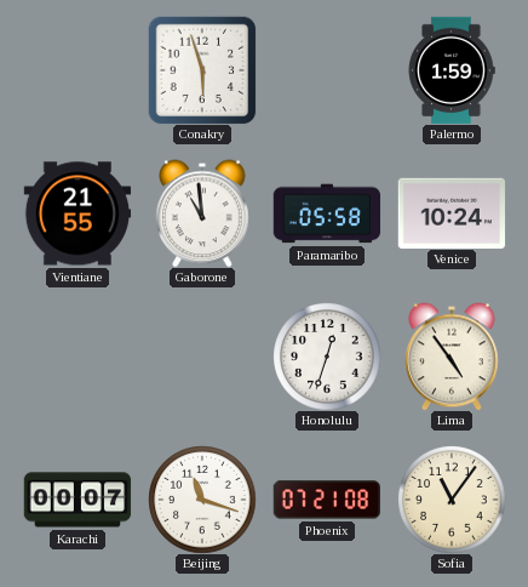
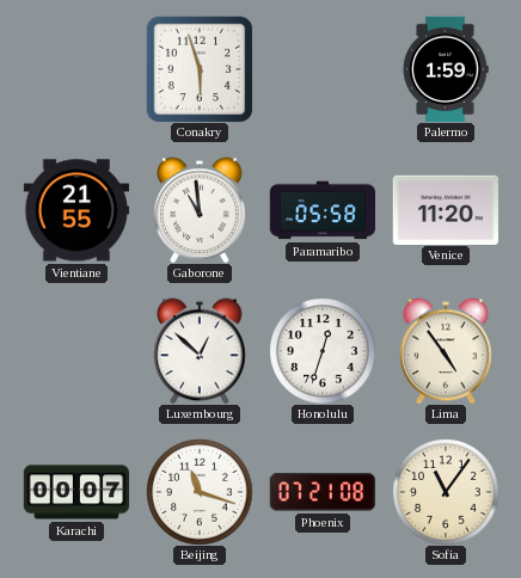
Venice: 10:24 -> 11:20
Luxembourg: none -> 12:52
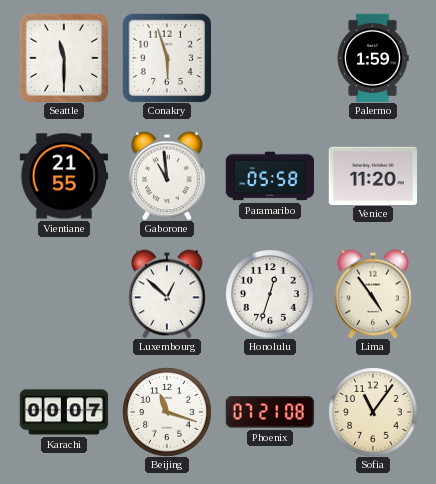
Seattle: none -> 11:30
